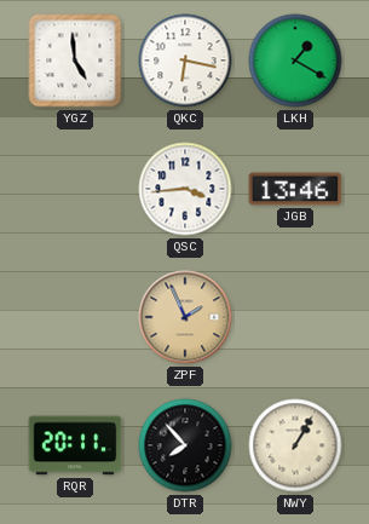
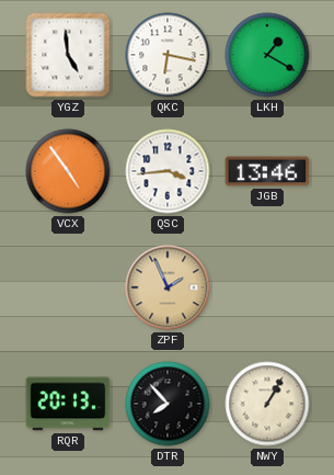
VCX: none -> 4:54
RQR: 20:11 -> 20:13
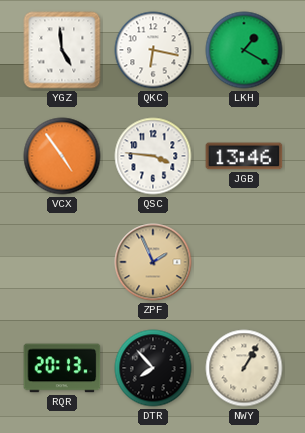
QSC: 3:44 -> 3:46
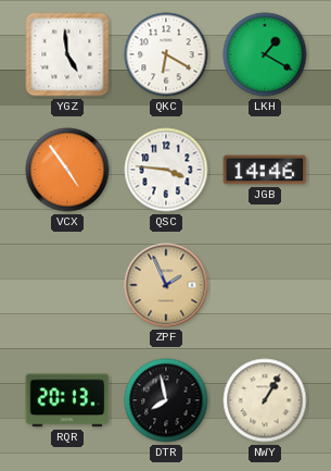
QKC: 6:17 -> 6:20
JGB: 13:46 -> 14:46
DTR: 7:53 -> 7:58
